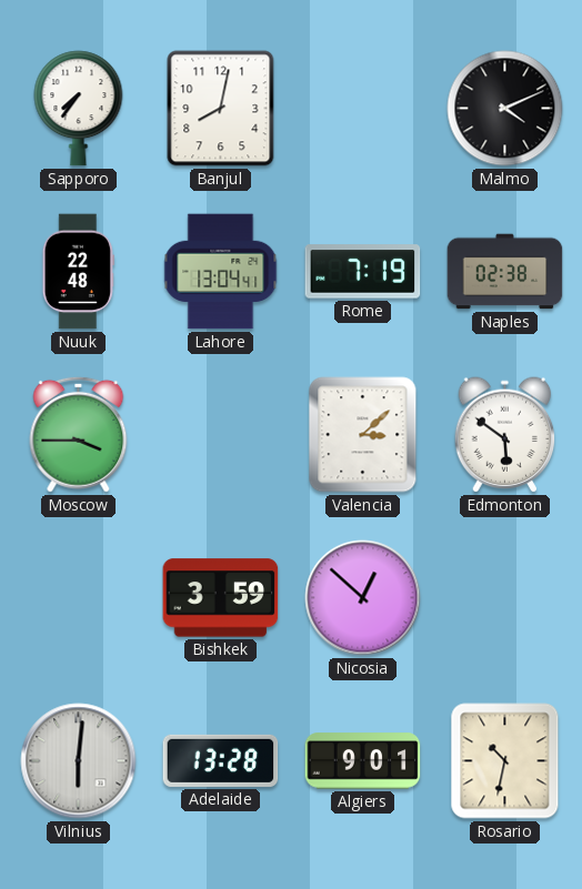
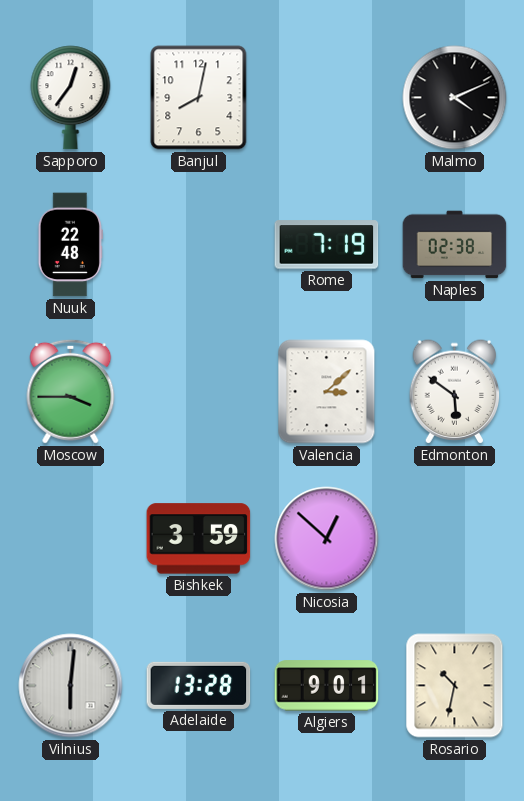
Sapporo: 7:36 -> 12:36
Lahore: 13:04 -> none
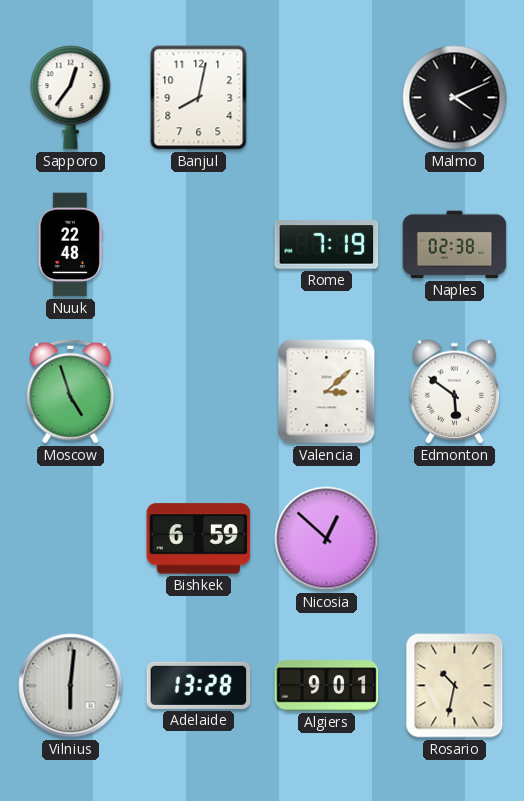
Moscow: 3:45 -> 4:57
Bishkek: 3:59 -> 6:59
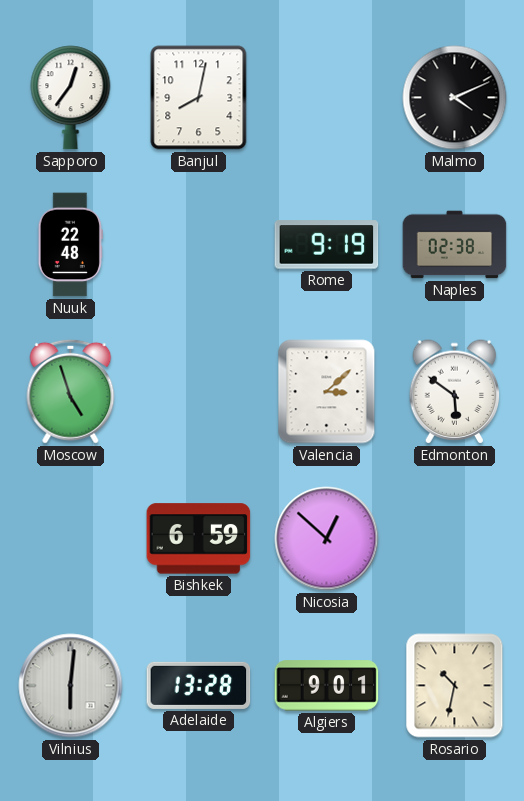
Rome: 7:19 -> 9:19
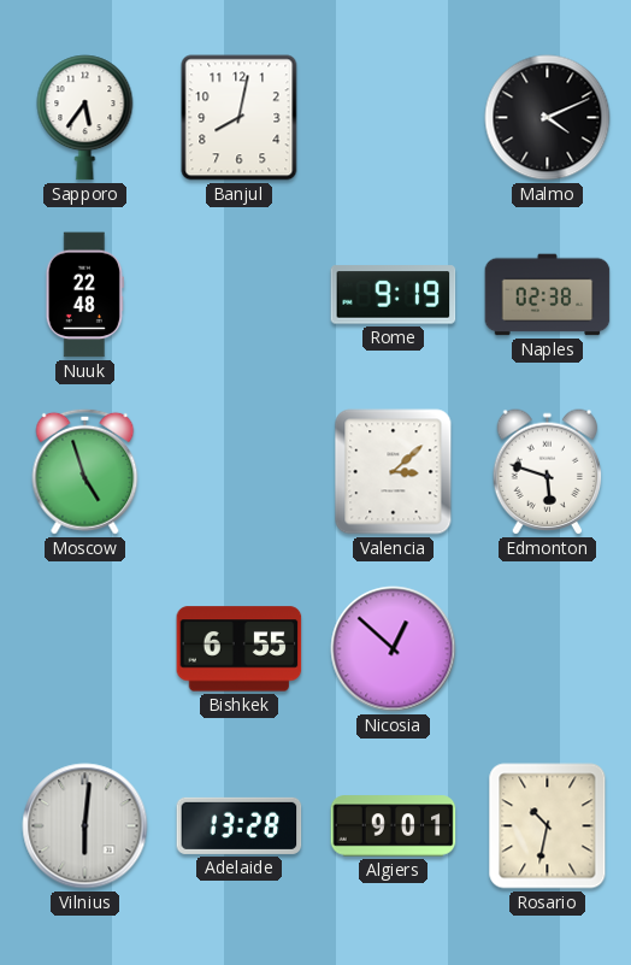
Sapporo: 12:36 -> 5:36
Edmonton: 5:51 -> 5:48
Bishkek: 6:59 -> 6:55
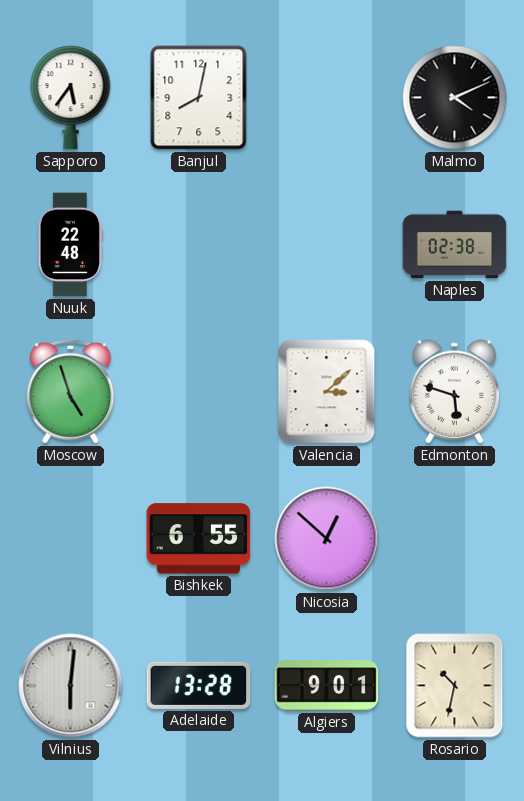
Rome: 9:19 -> none
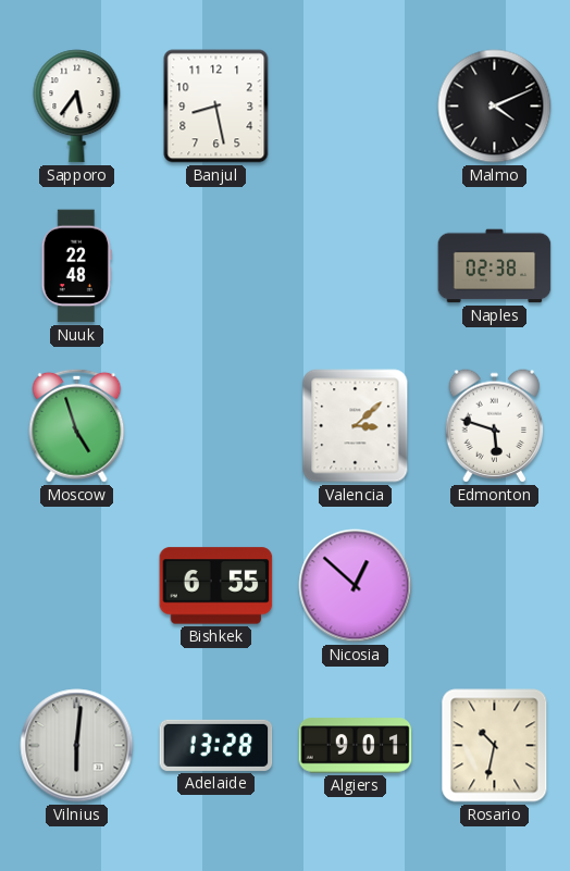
Banjul: 8:02 -> 8:28
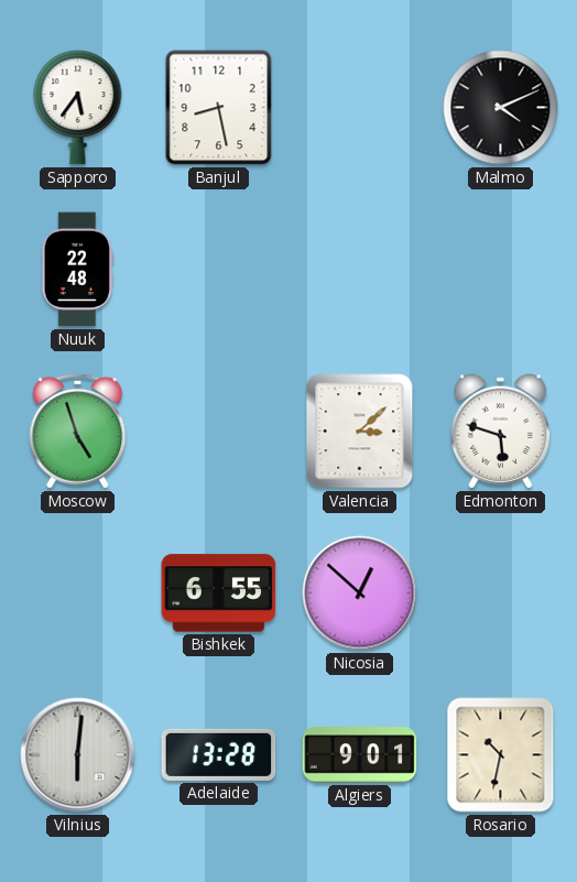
Naples: 02:38 -> none
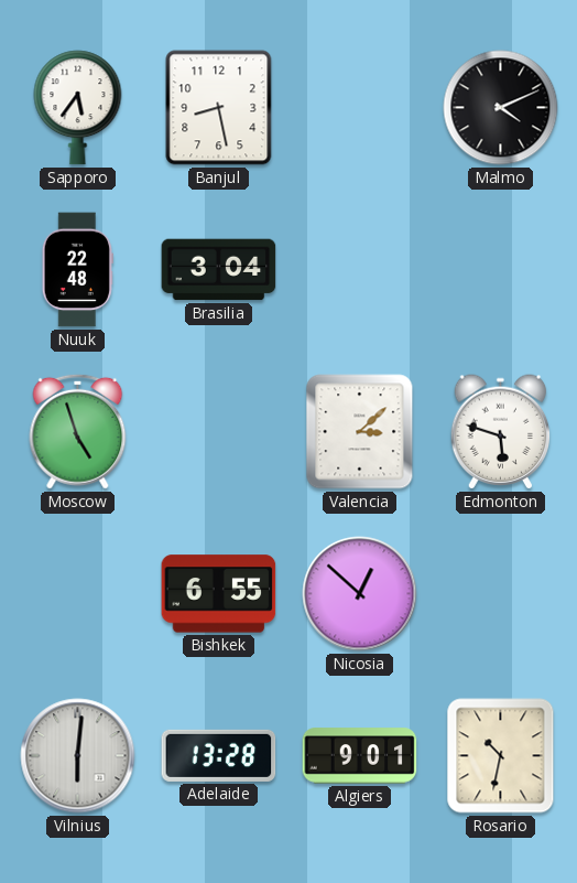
Brasilia: none -> 3:04
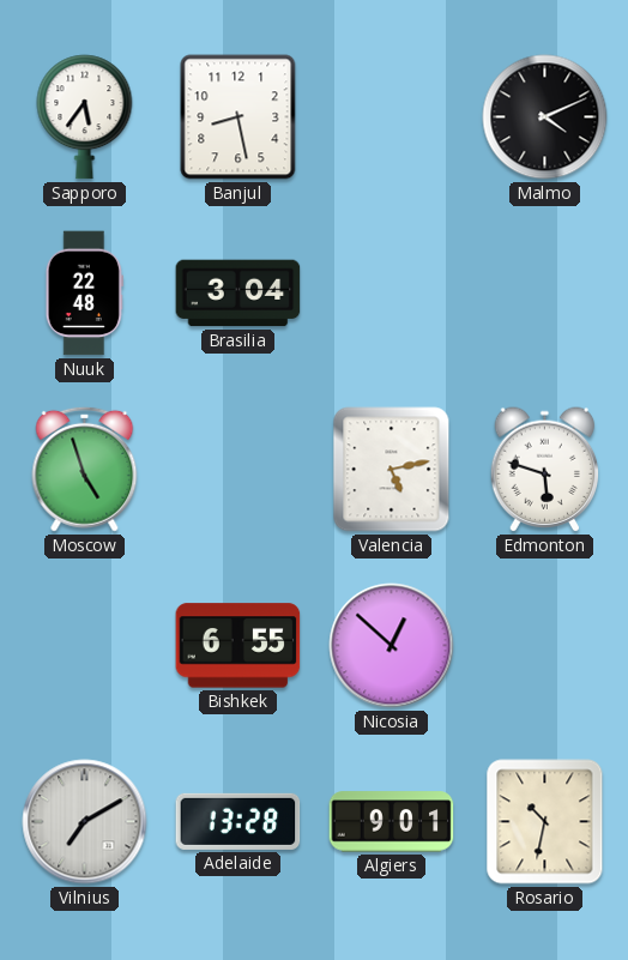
Valencia: 3:08 -> 5:13
Vilnius: 6:01 -> 7:10
